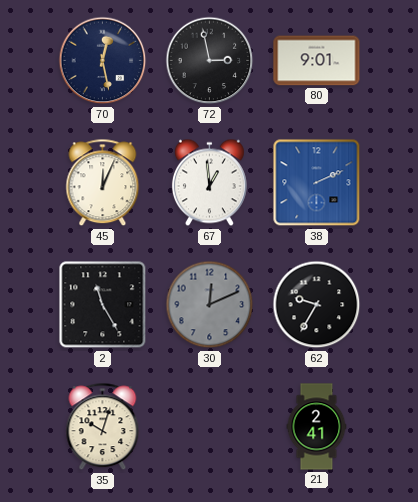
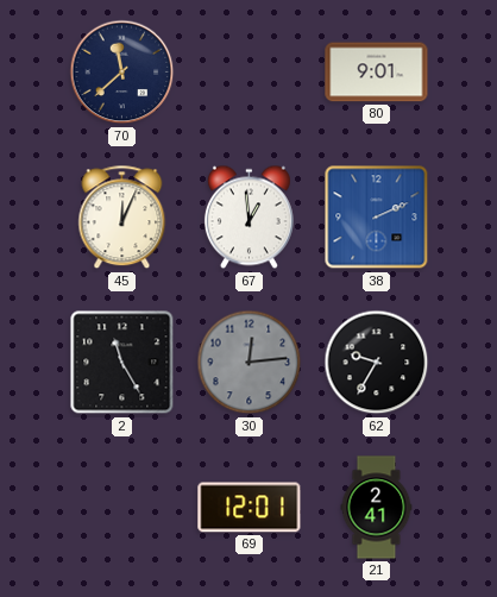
70: 12:28 -> 11:38
72: 2:58 -> none
30: 12:11 -> 12:14
35: 10:03 -> none
69: none -> 12:01
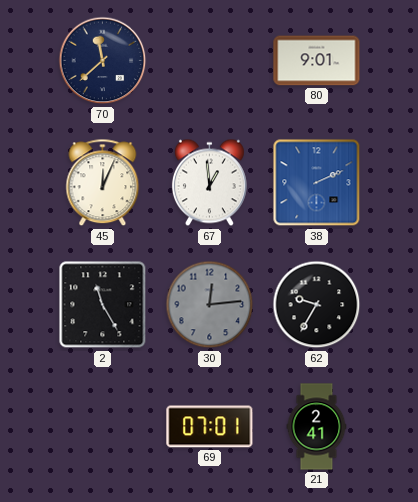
69: 12:01 -> 07:01
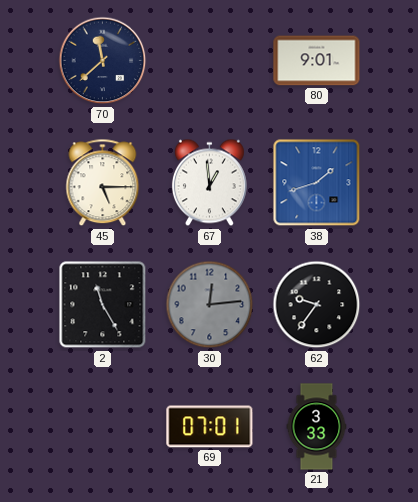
45: 12:04 -> 5:15
38: 2:11 -> 1:42
62: 9:35 -> 9:36
21: 2:41 -> 3:33
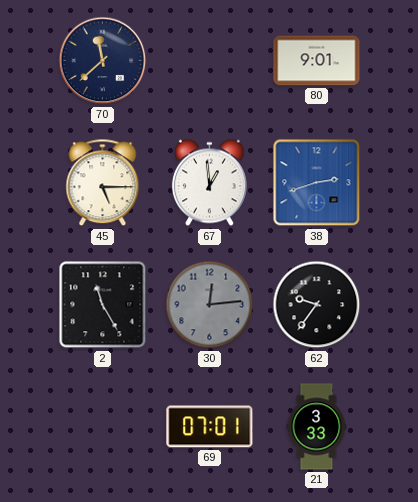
38: 1:42 -> 2:42
